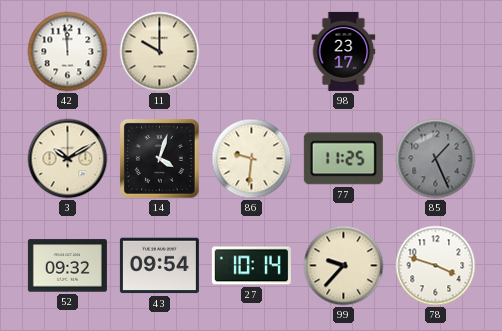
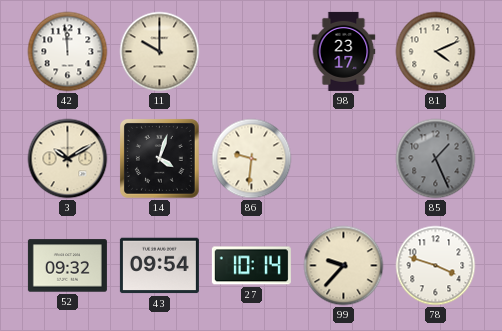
81: none -> 4:11
77: 11:25 -> none
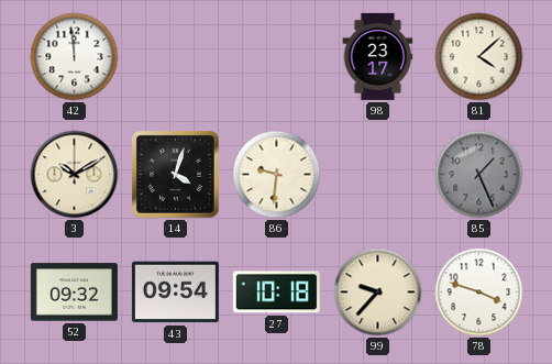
11: 10:00 -> none
81: 4:11 -> 4:08
27: 10:14 -> 10:18
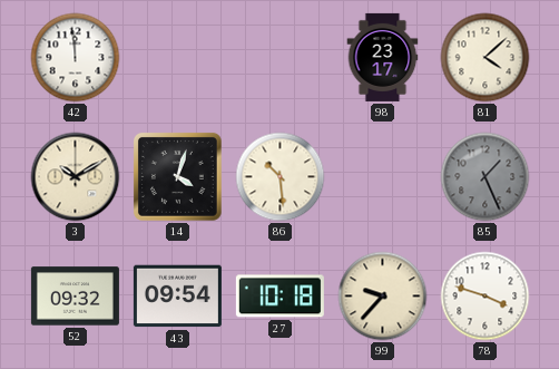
86: 9:31 -> 10:29
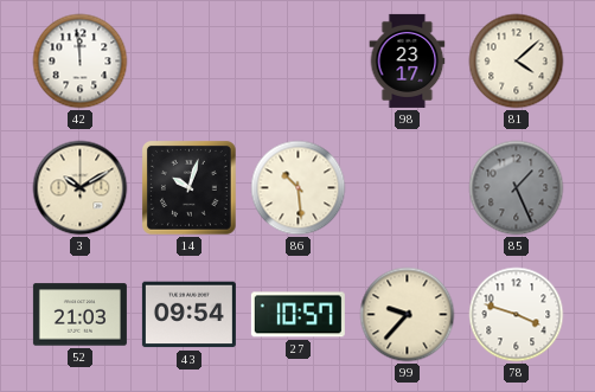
14: 4:03 -> 10:03
52: 09:32 -> 21:03
27: 10:18 -> 10:57
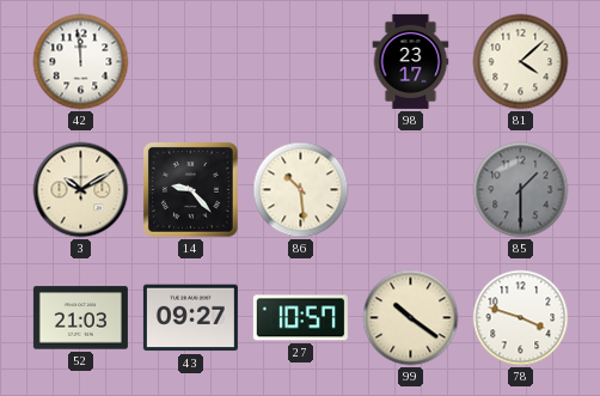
14: 10:03 -> 9:23
85: 1:26 -> 1:30
43: 09:54 -> 09:27
99: 9:37 -> 10:21
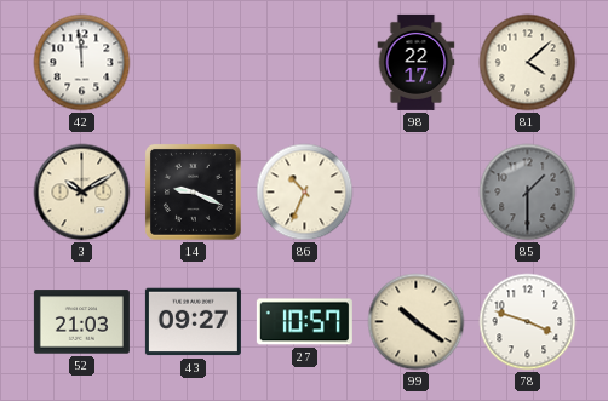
98: 23:17 -> 22:17
14: 9:23 -> 9:19
86: 10:29 -> 10:34
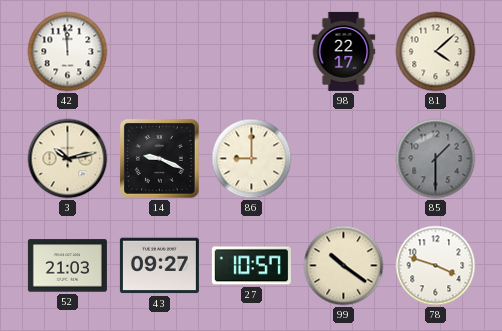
3: 10:10 -> 10:13
86: 10:34 -> 9:00
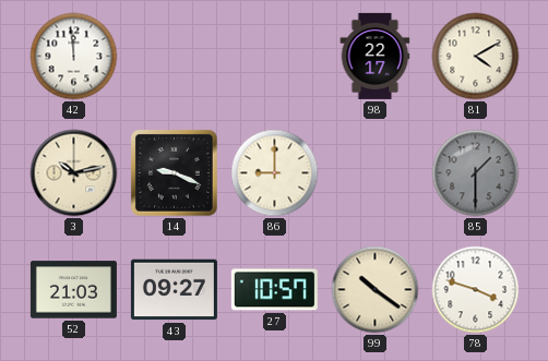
81: 4:08 -> 4:10
